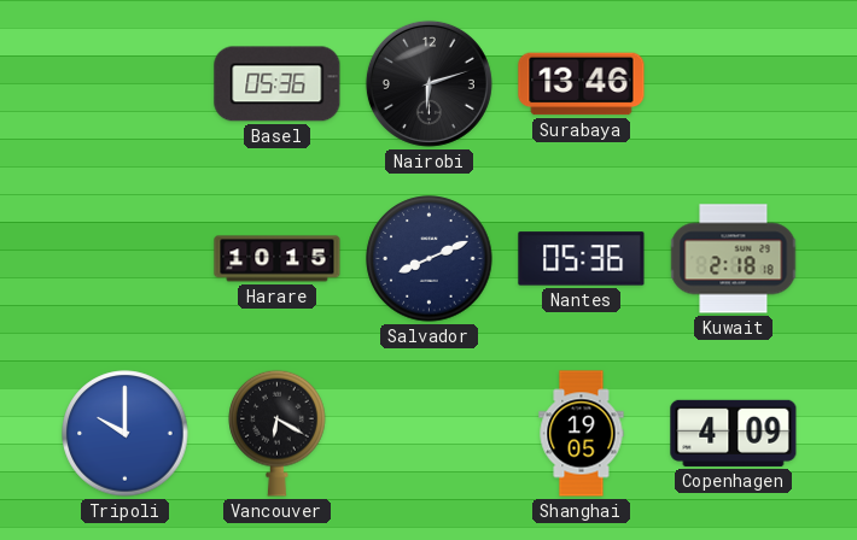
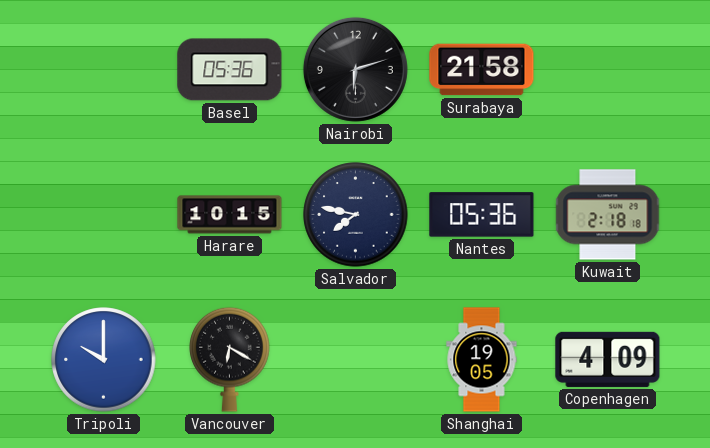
Surabaya: 13:46 -> 21:58
Salvador: 8:11 -> 7:47
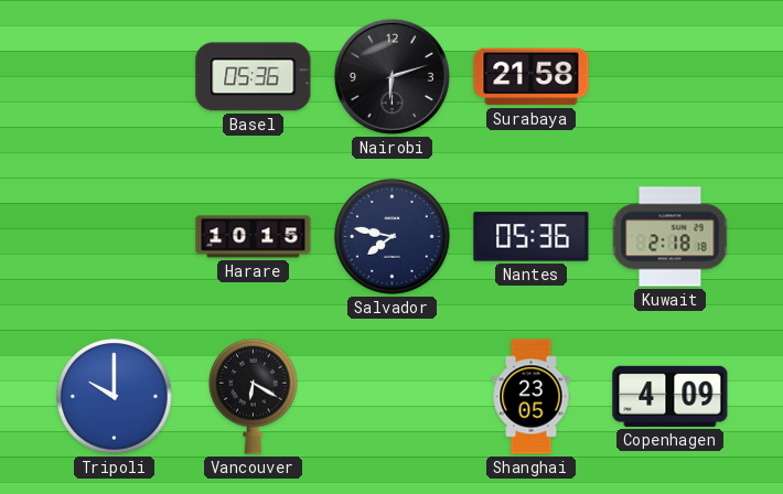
Shanghai: 19:05 -> 23:05
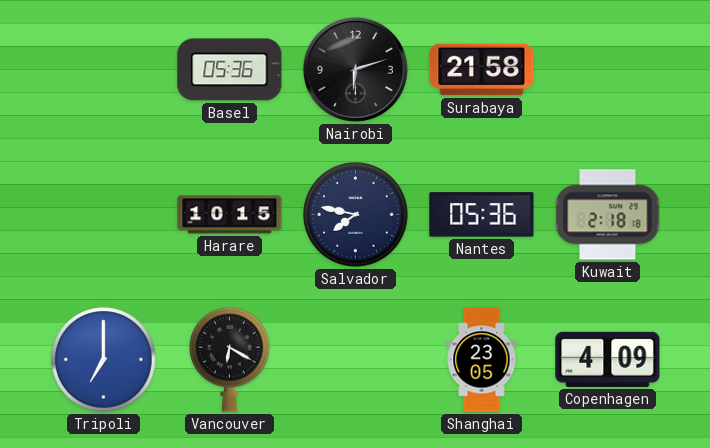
Tripoli: 10:00 -> 7:00
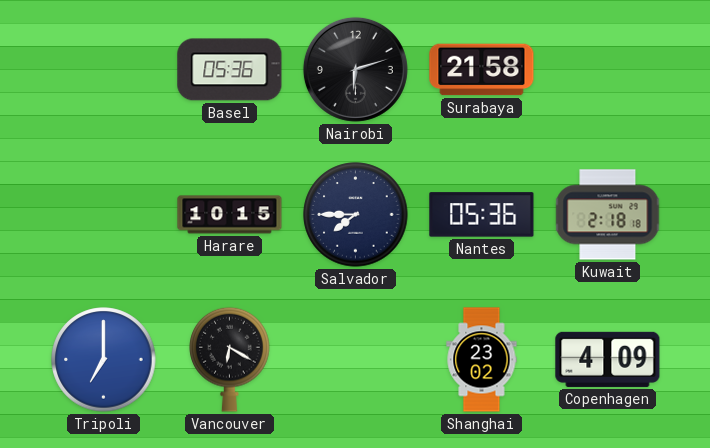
Salvador: 7:47 -> 7:45
Shanghai: 23:05 -> 23:02
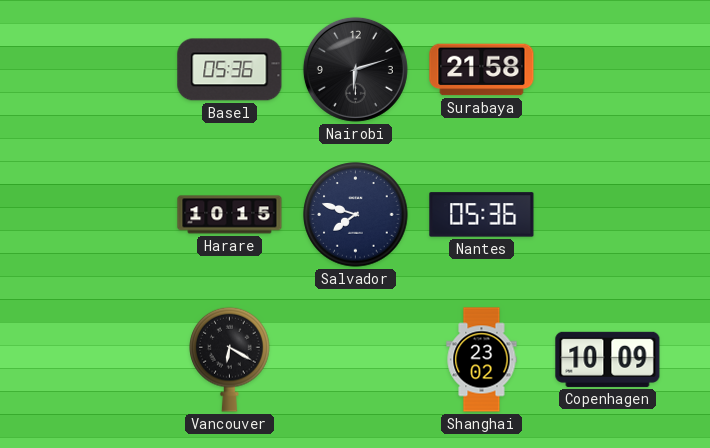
Salvador: 7:45 -> 7:48
Kuwait: 2:18 -> none
Tripoli: 7:00 -> none
Copenhagen: 4:09 -> 10:09
